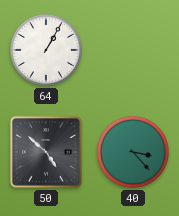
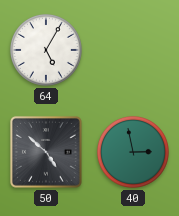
64: 1:05 -> 5:05
40: 3:23 -> 2:58
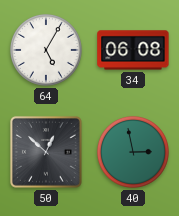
34: none -> 06:08
50: 4:52 -> 12:52
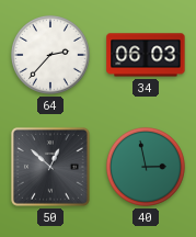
64: 5:05 -> 2:37
34: 06:08 -> 06:03
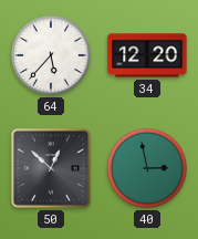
64: 2:37 -> 5:37
34: 06:03 -> 12:20
